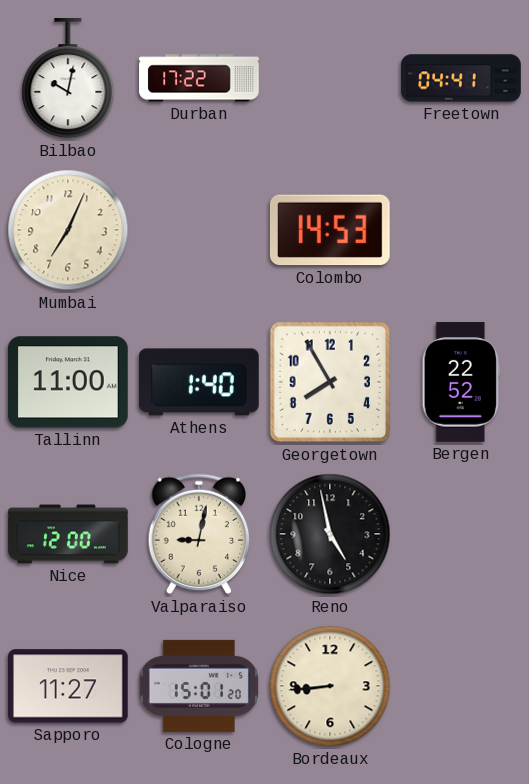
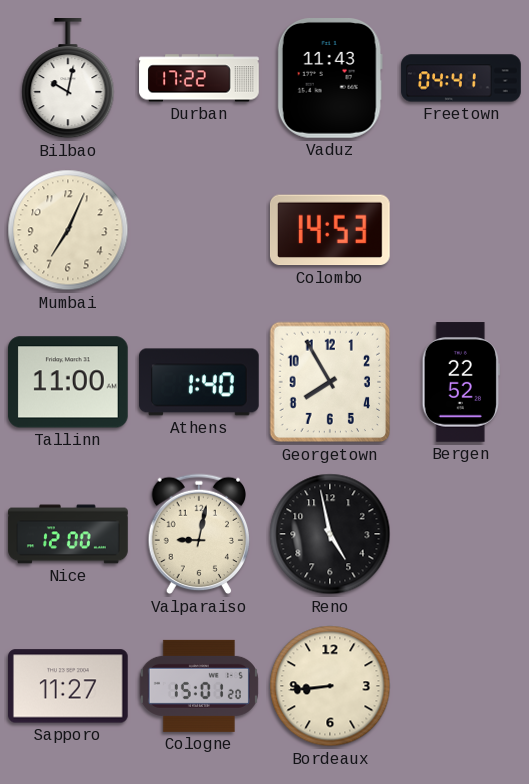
Vaduz: none -> 11:43
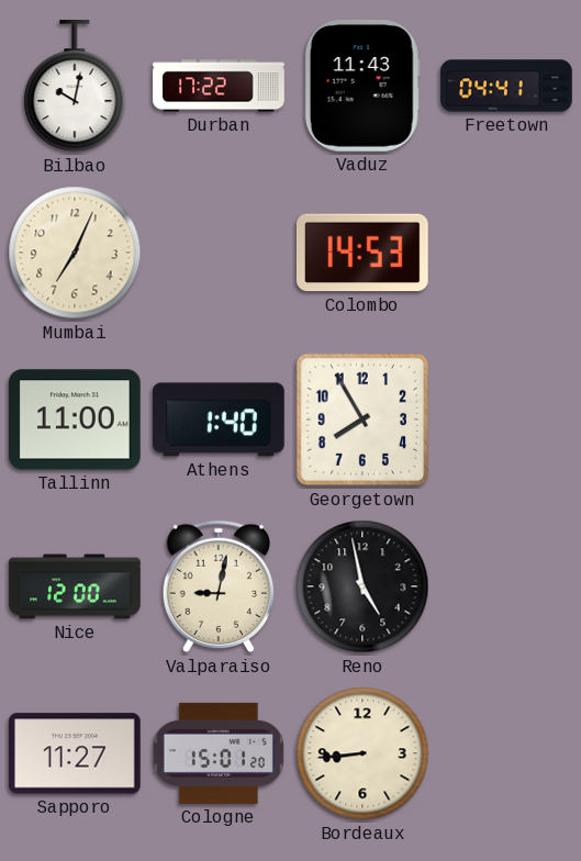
Bergen: 22:52 -> none
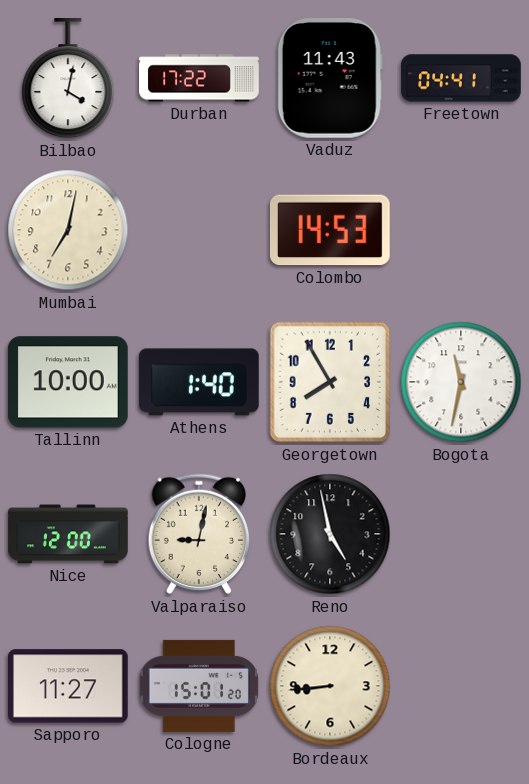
Bilbao: 10:02 -> 4:02
Mumbai: 7:04 -> 7:02
Tallinn: 11:00 -> 10:00
Bogota: none -> 11:32
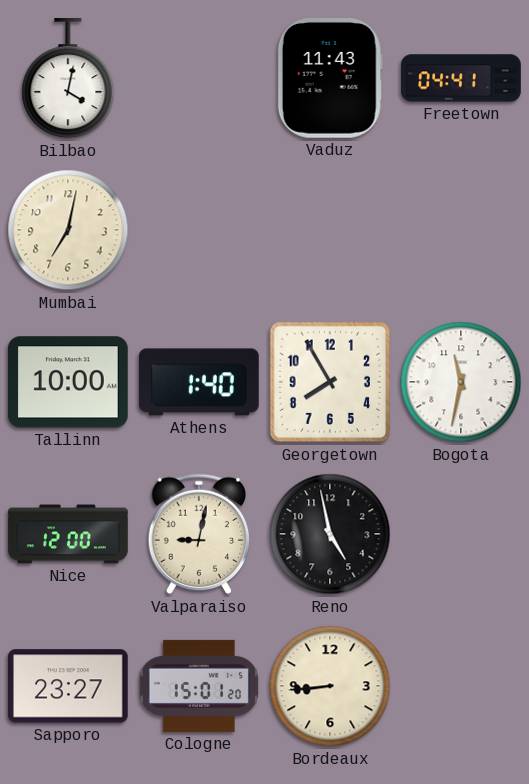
Durban: 17:22 -> none
Colombo: 14:53 -> none
Sapporo: 11:27 -> 23:27
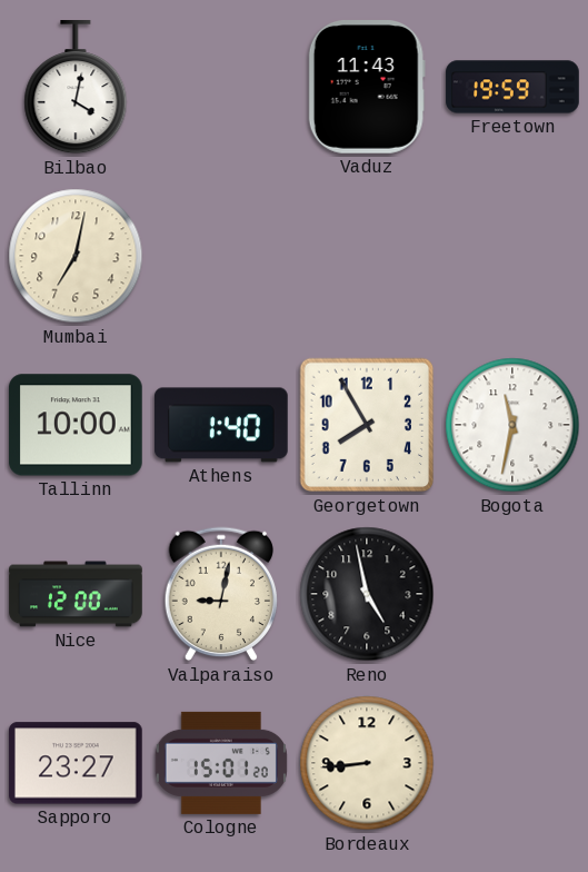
Freetown: 04:41 -> 19:59
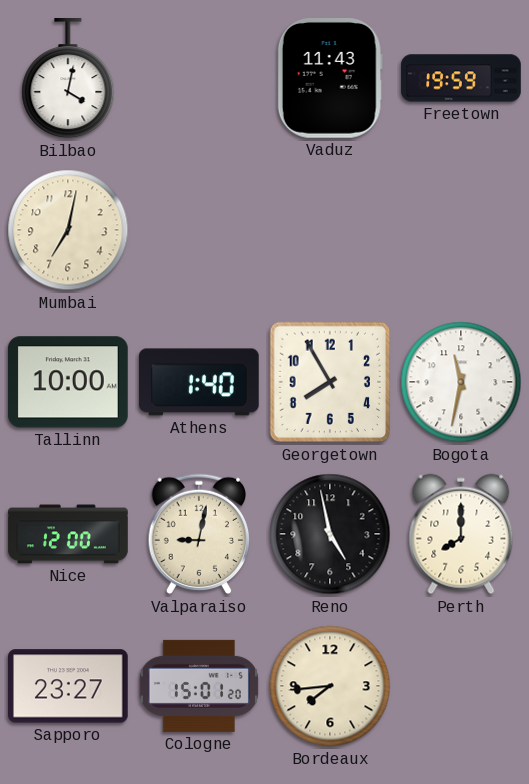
Perth: none -> 8:00
Bordeaux: 8:44 -> 7:44
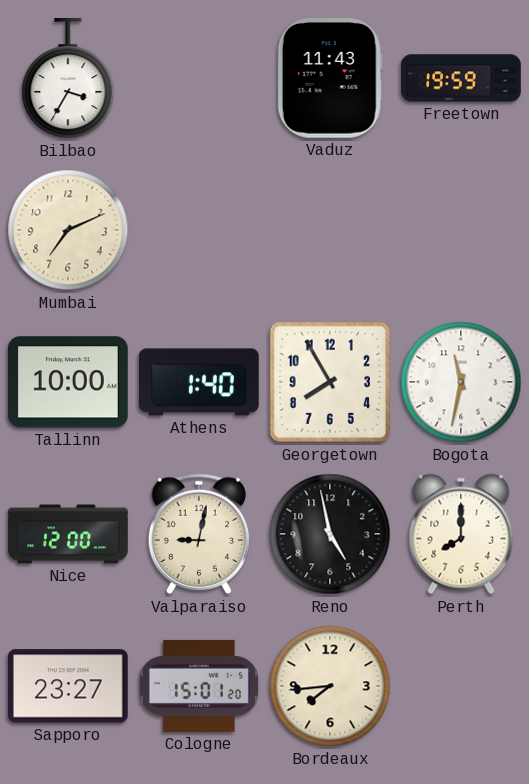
Bilbao: 4:02 -> 3:35
Mumbai: 7:02 -> 7:11
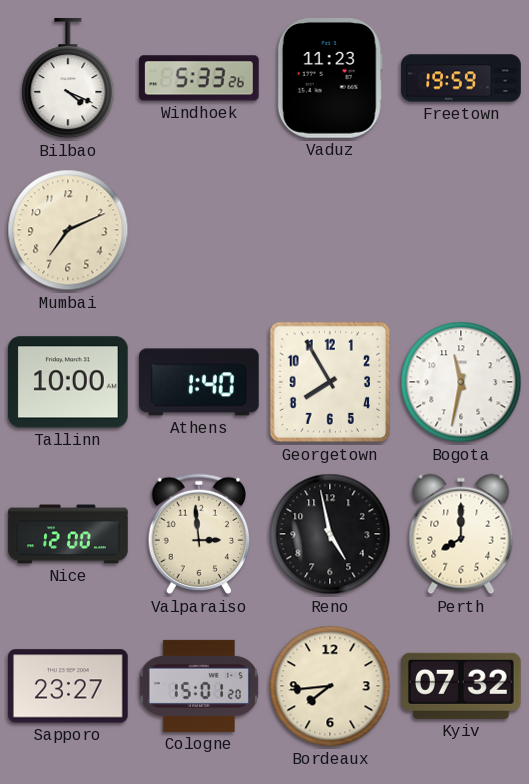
Bilbao: 3:35 -> 4:19
Windhoek: none -> 5:33
Vaduz: 11:43 -> 11:23
Valparaiso: 9:02 -> 2:59
Kyiv: none -> 07:32
